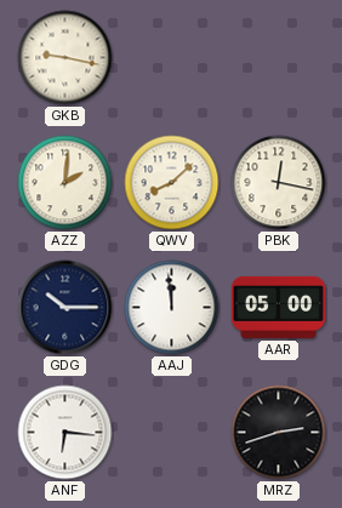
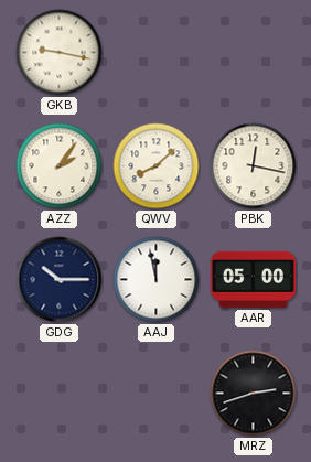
AZZ: 2:01 -> 2:06
AAJ: 11:59 -> 11:58
ANF: 6:16 -> none
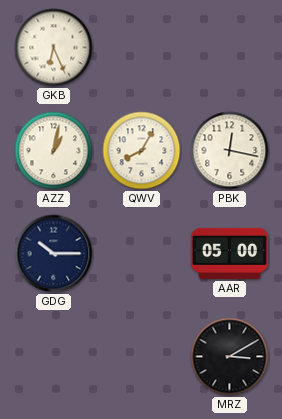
GKB: 9:17 -> 6:26
AZZ: 2:06 -> 1:02
QWV: 8:08 -> 8:05
AAJ: 11:58 -> none
MRZ: 2:42 -> 3:10
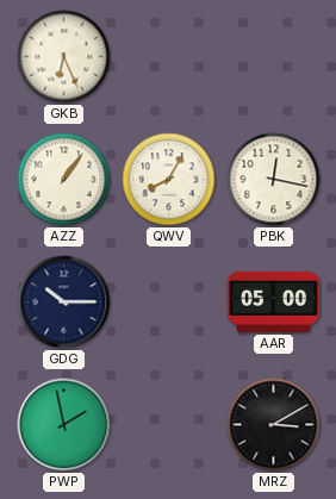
AZZ: 1:02 -> 1:06
PWP: none -> 1:58
